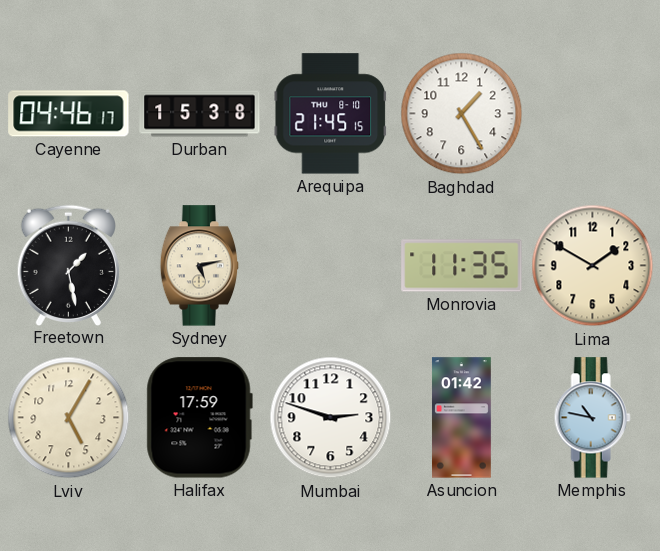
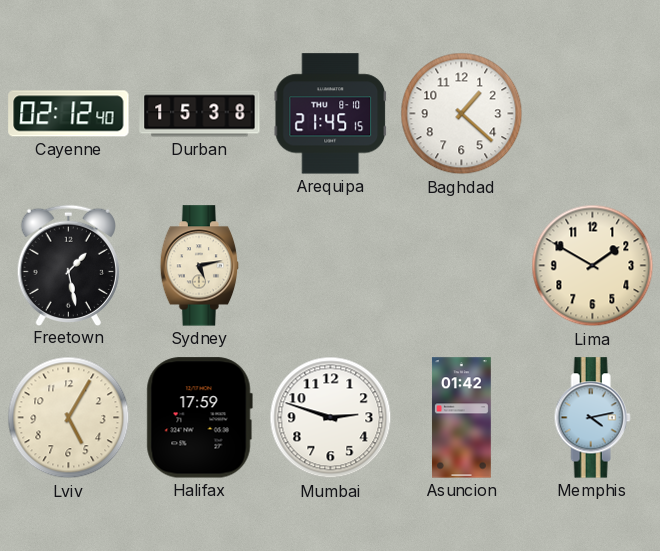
Cayenne: 04:46 -> 02:12
Baghdad: 1:25 -> 1:22
Monrovia: 11:35 -> none
Memphis: 10:47 -> 4:13
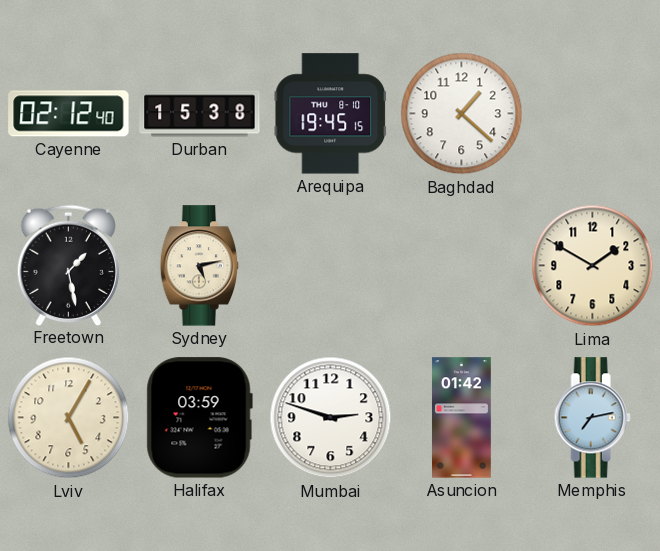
Arequipa: 21:45 -> 19:45
Halifax: 17:59 -> 03:59
Memphis: 4:13 -> 7:13
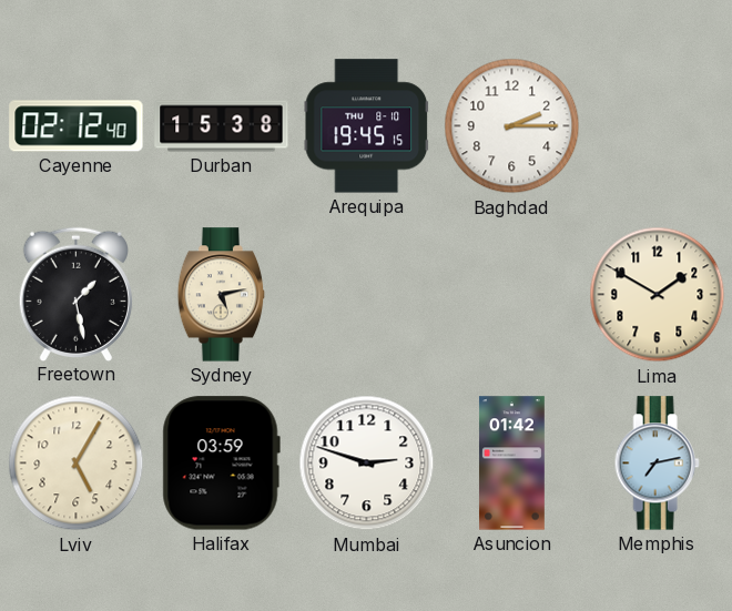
Baghdad: 1:22 -> 2:15
